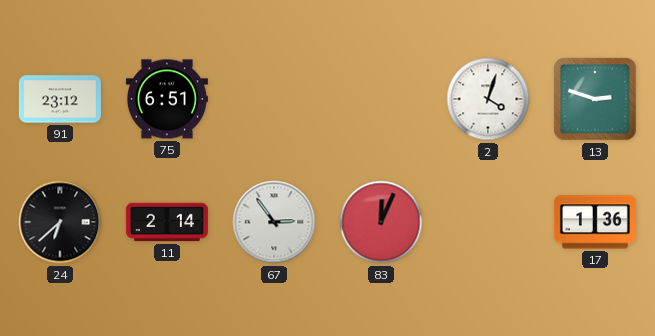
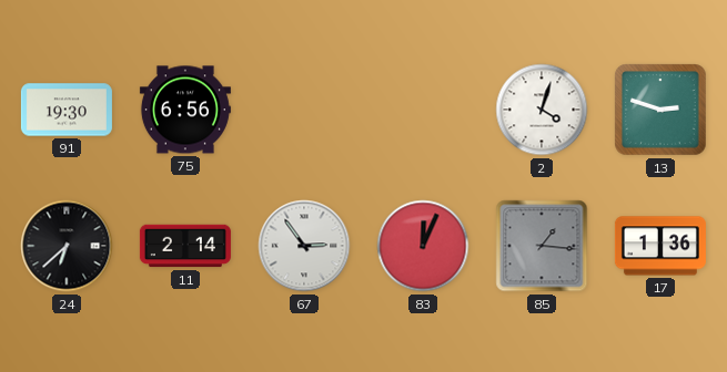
91: 23:12 -> 19:30
75: 6:51 -> 6:56
85: none -> 1:16
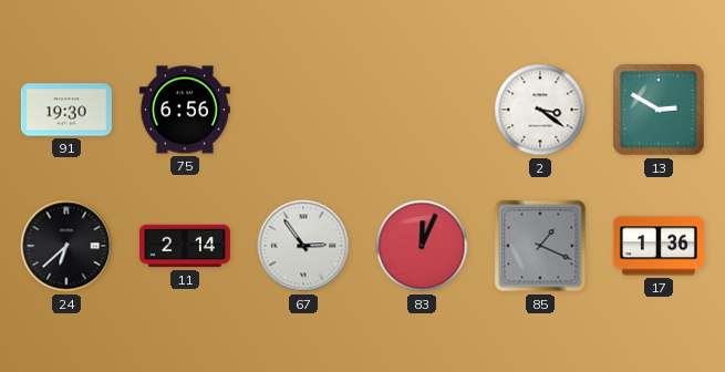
2: 4:03 -> 3:21
13: 2:48 -> 2:50
85: 1:16 -> 1:19
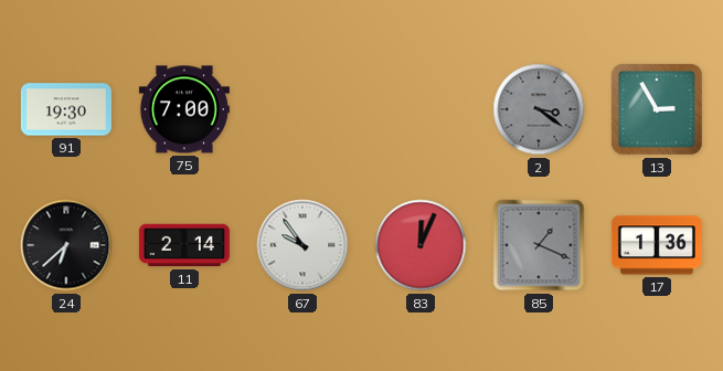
75: 6:56 -> 7:00
2 dial: white -> grey
13: 2:50 -> 2:55
67: 2:54 -> 9:54
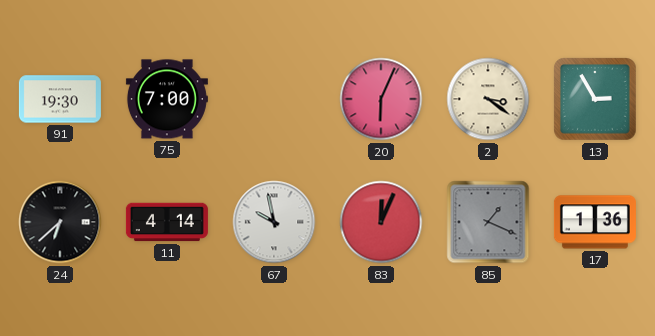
20: none -> 6:04
2 dial: grey -> cream
11: 2:14 -> 4:14
67: 9:54 -> 9:58
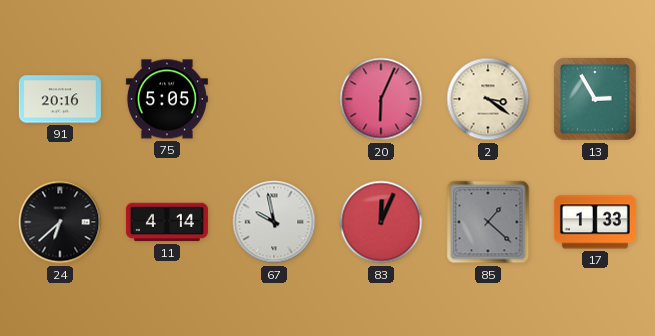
91: 19:30 -> 20:16
75: 7:00 -> 5:05
85: 1:19 -> 1:22
17: 1:36 -> 1:33
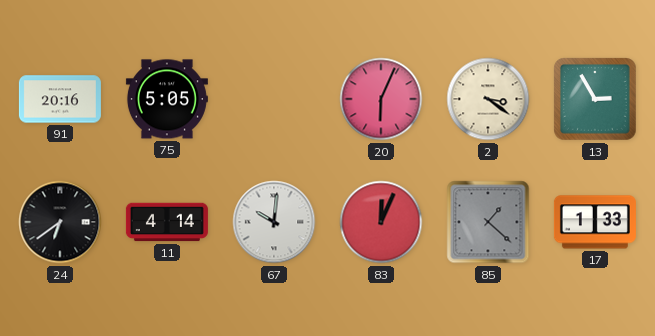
24: 6:38 -> 6:39
67: 9:58 -> 10:01
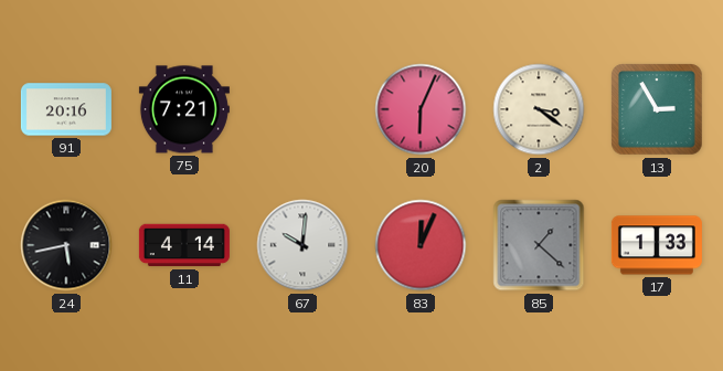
75: 5:05 -> 7:21
24: 6:39 -> 5:43
